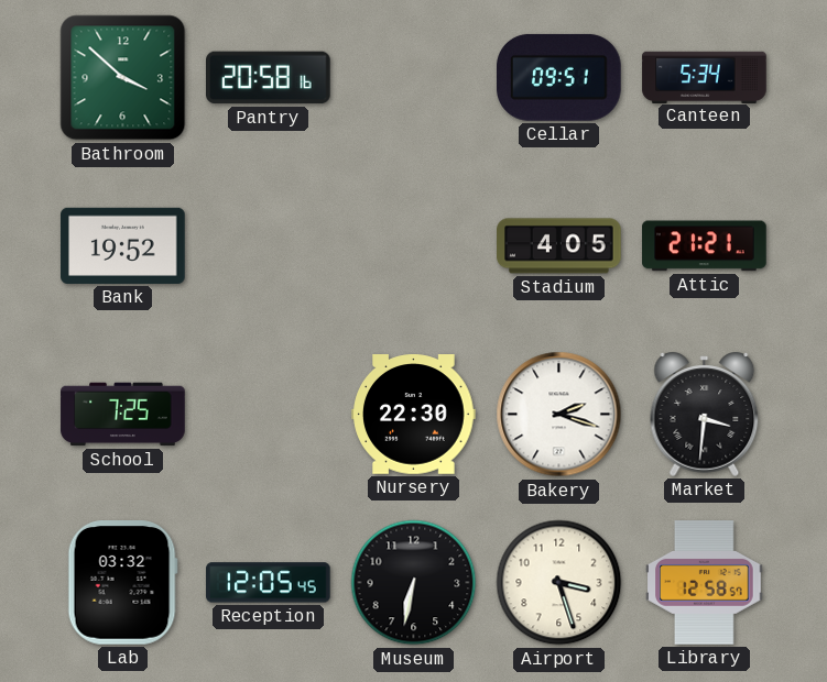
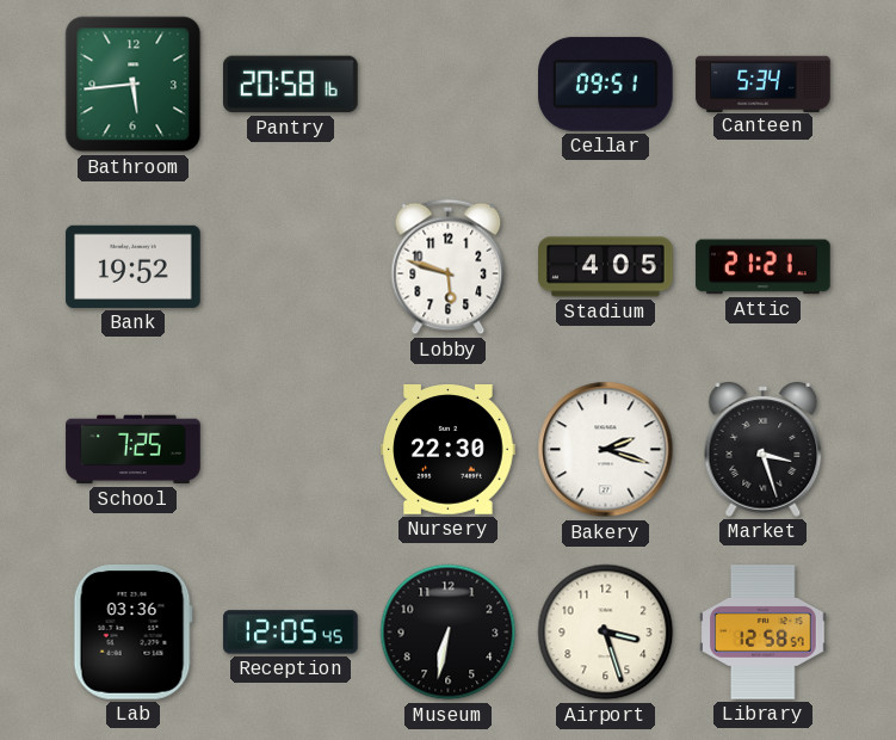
Bathroom: 3:52 -> 5:44
Lobby: none -> 5:48
Market: 3:31 -> 3:27
Lab: 03:32 -> 03:36
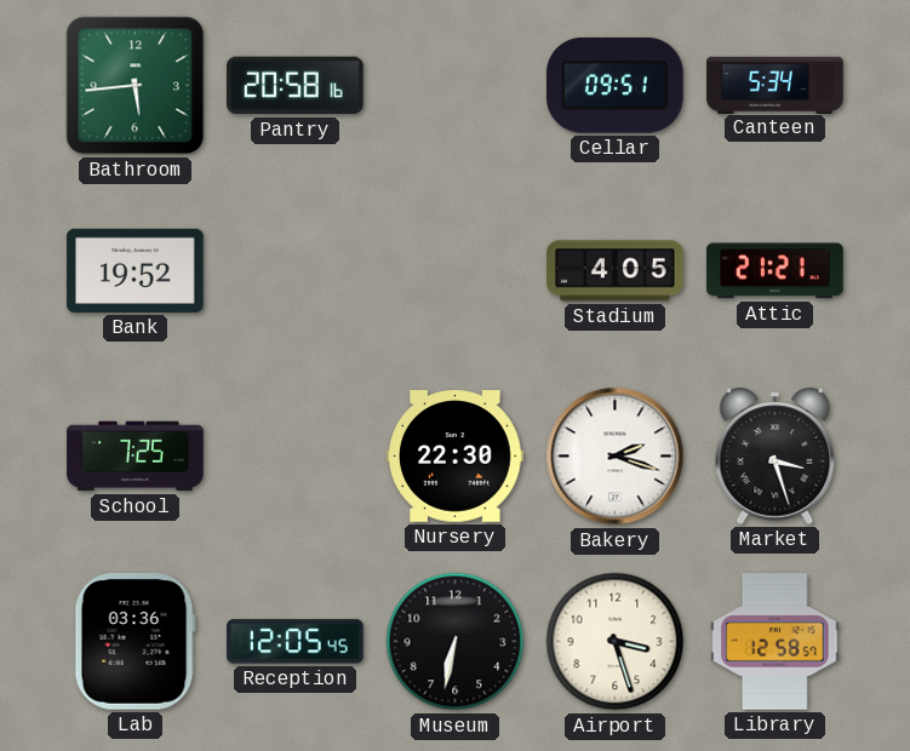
Lobby: 5:48 -> none
